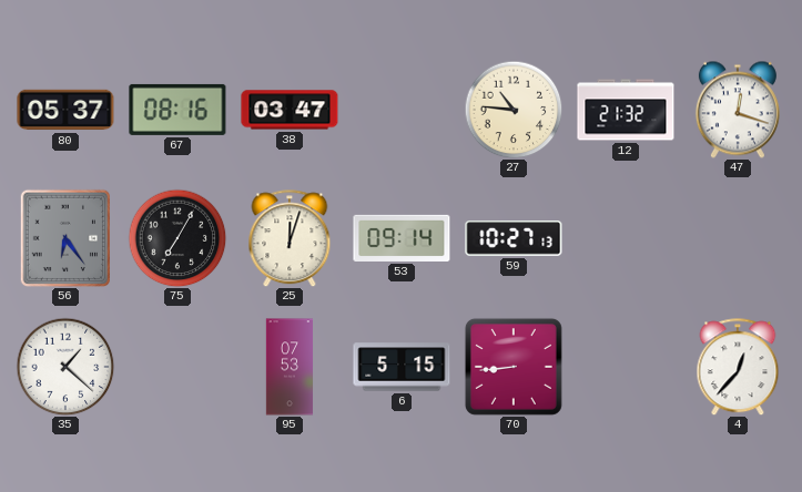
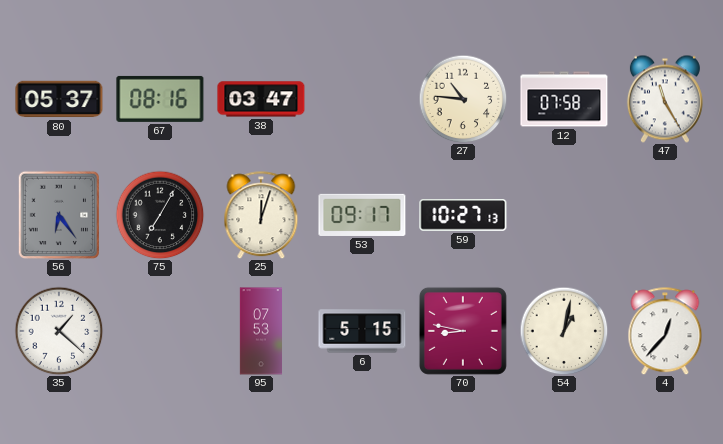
12: 21:32 -> 07:58
47: 12:18 -> 11:25
53: 09:14 -> 09:17
70: 8:44 -> 8:47
54: none -> 1:02
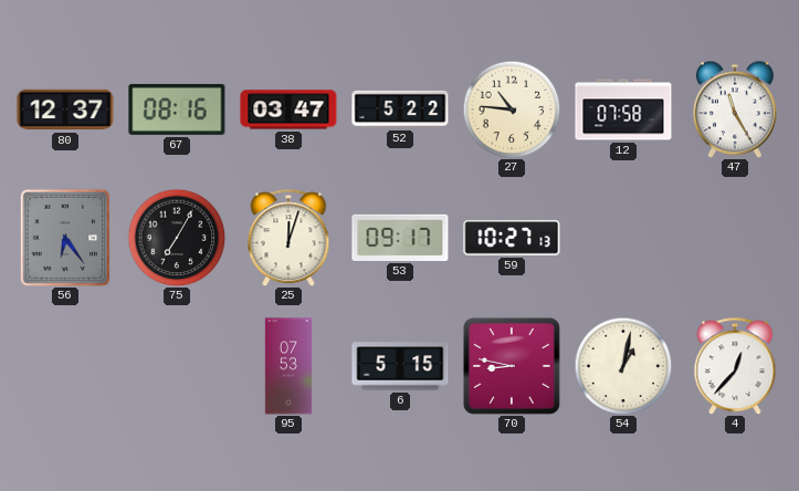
80: 05:37 -> 12:37
52: none -> 5:22
35: 1:22 -> none
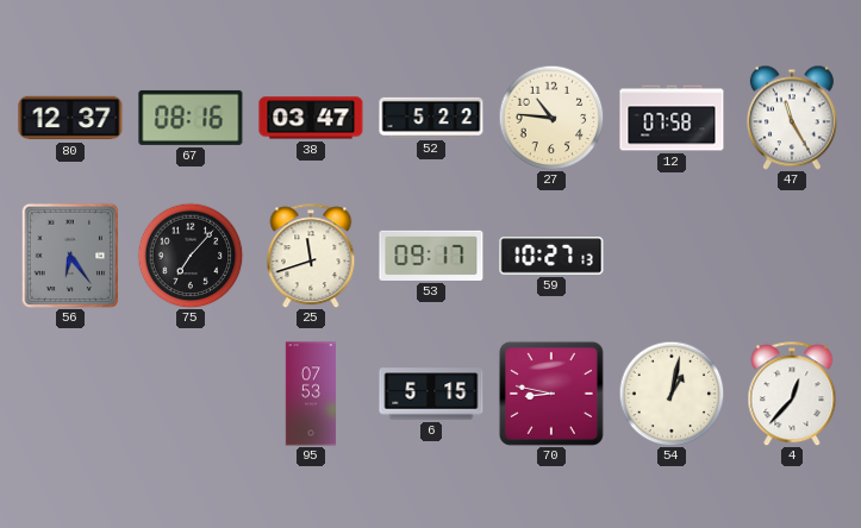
75: 7:05 -> 7:07
25: 12:03 -> 11:42
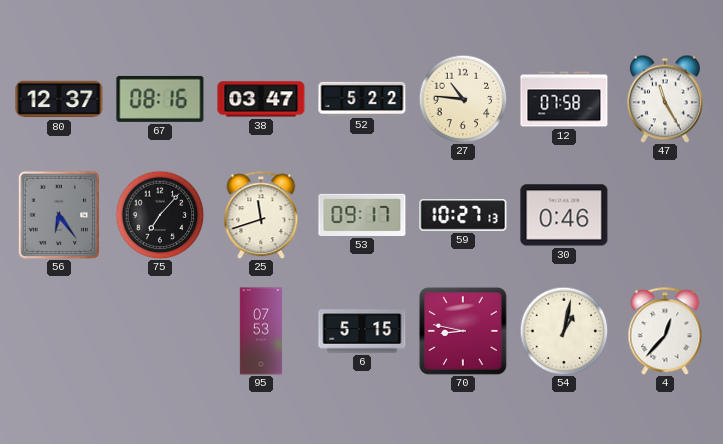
30: none -> 0:46
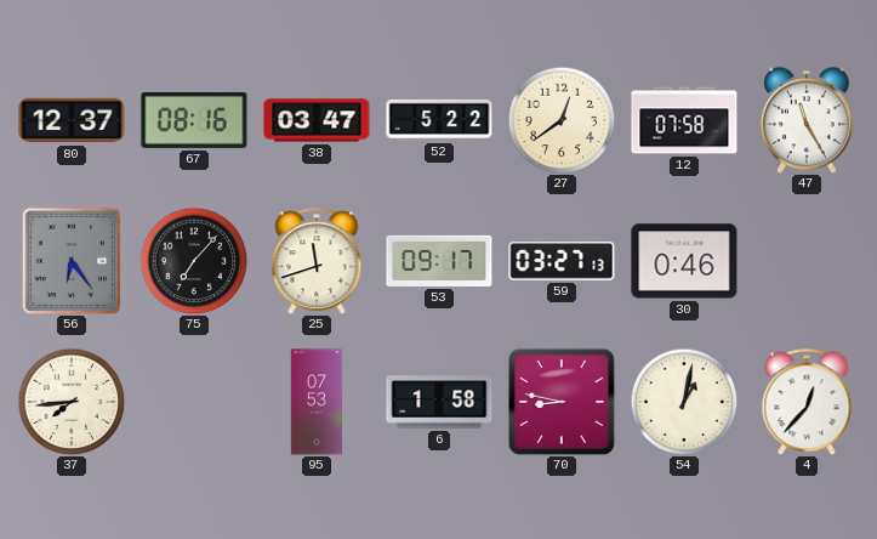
27: 10:46 -> 12:39
59: 10:27 -> 03:27
37: none -> 7:44
6: 5:15 -> 1:58
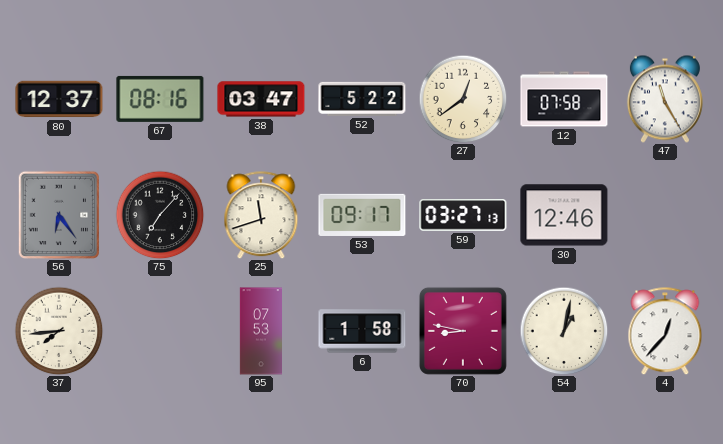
30: 0:46 -> 12:46
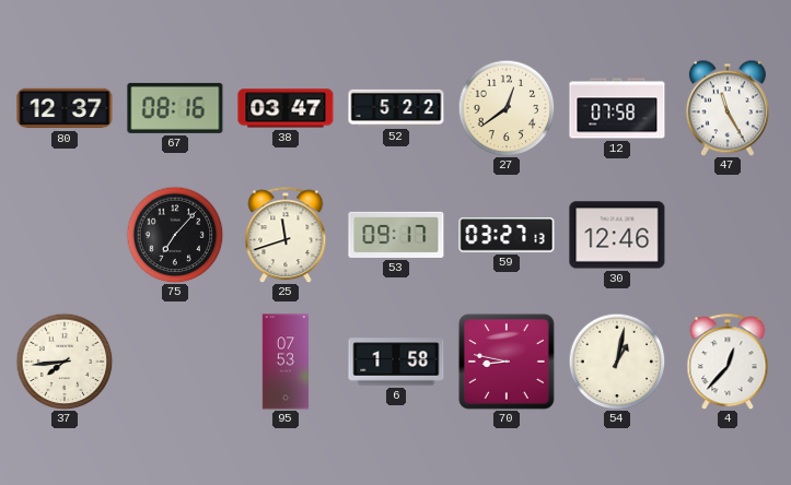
56: 6:24 -> none
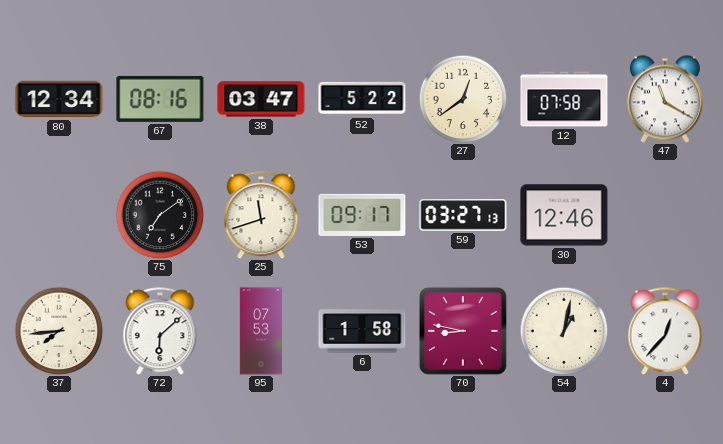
80: 12:37 -> 12:34
47: 11:25 -> 11:20
75: 7:07 -> 7:09
72: none -> 6:08
